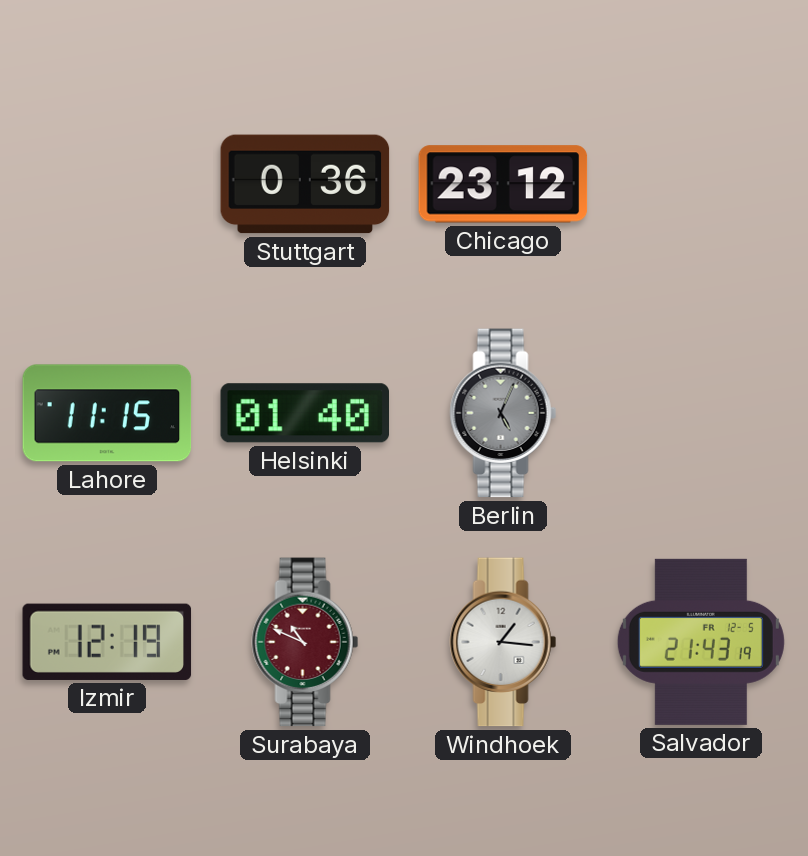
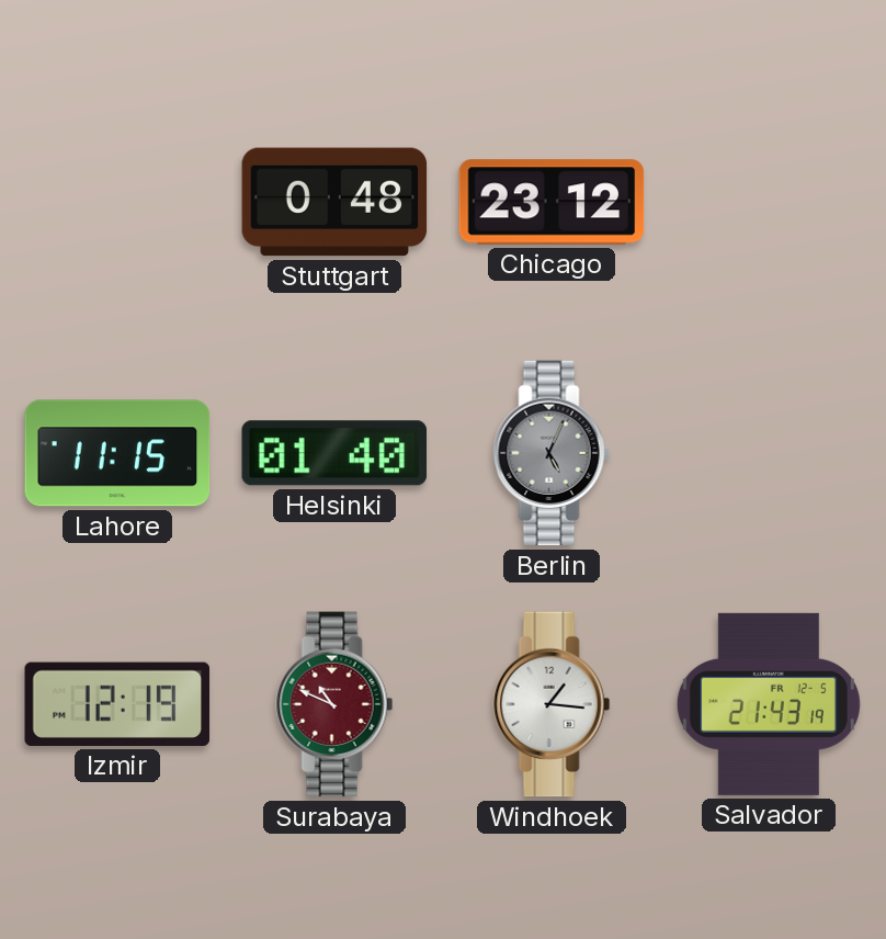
Stuttgart: 0:36 -> 0:48
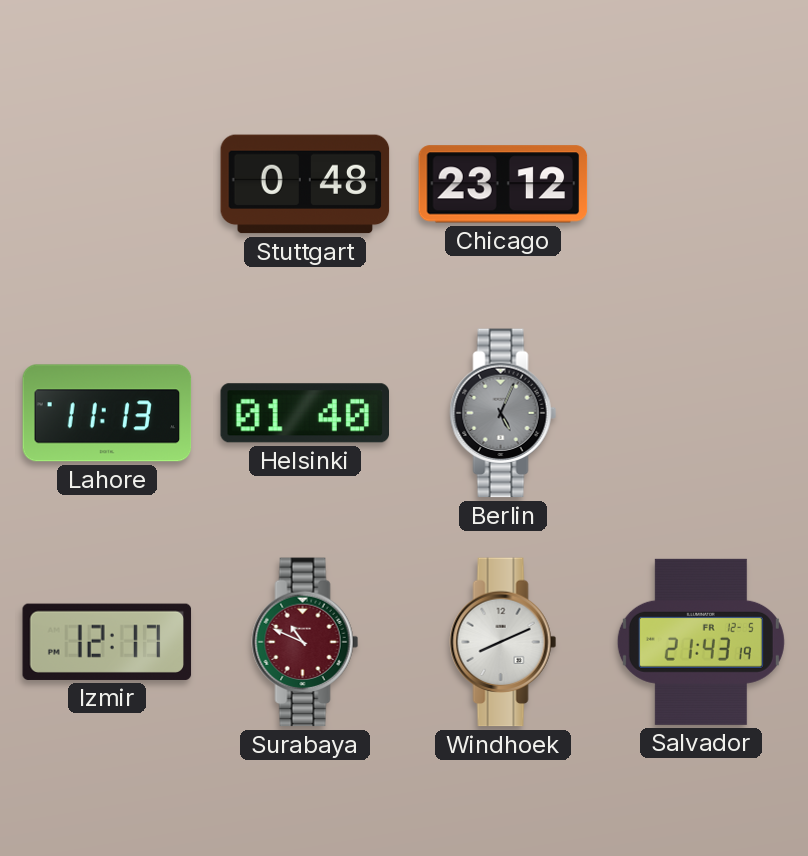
Lahore: 11:15 -> 11:13
Izmir: 12:19 -> 12:17
Windhoek: 1:16 -> 8:11
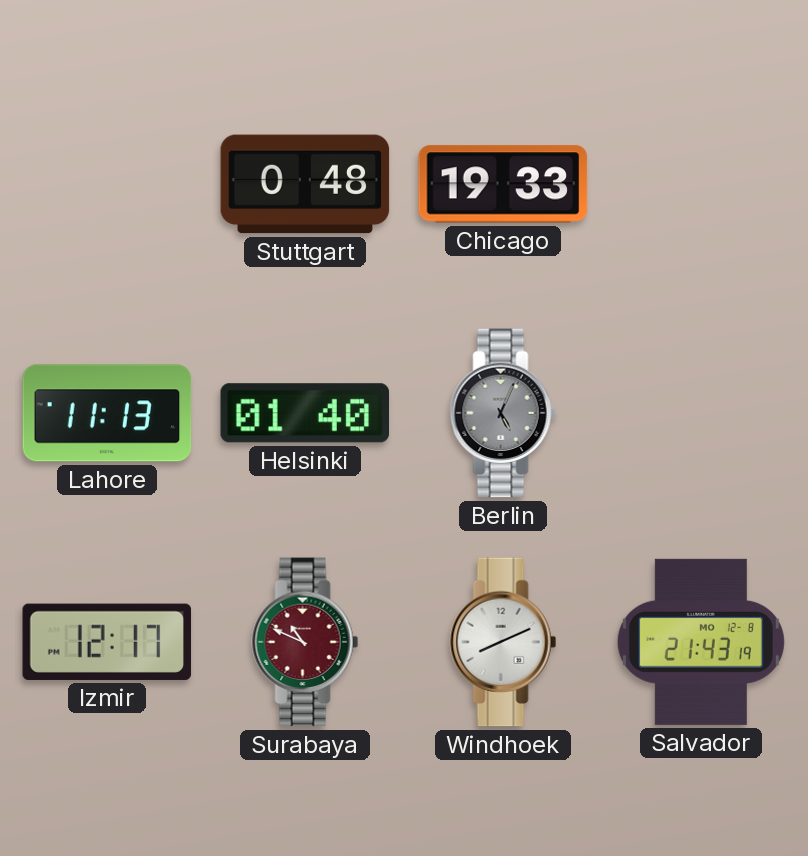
Chicago: 23:12 -> 19:33
Salvador date: FR 12-5 -> MO 12-8
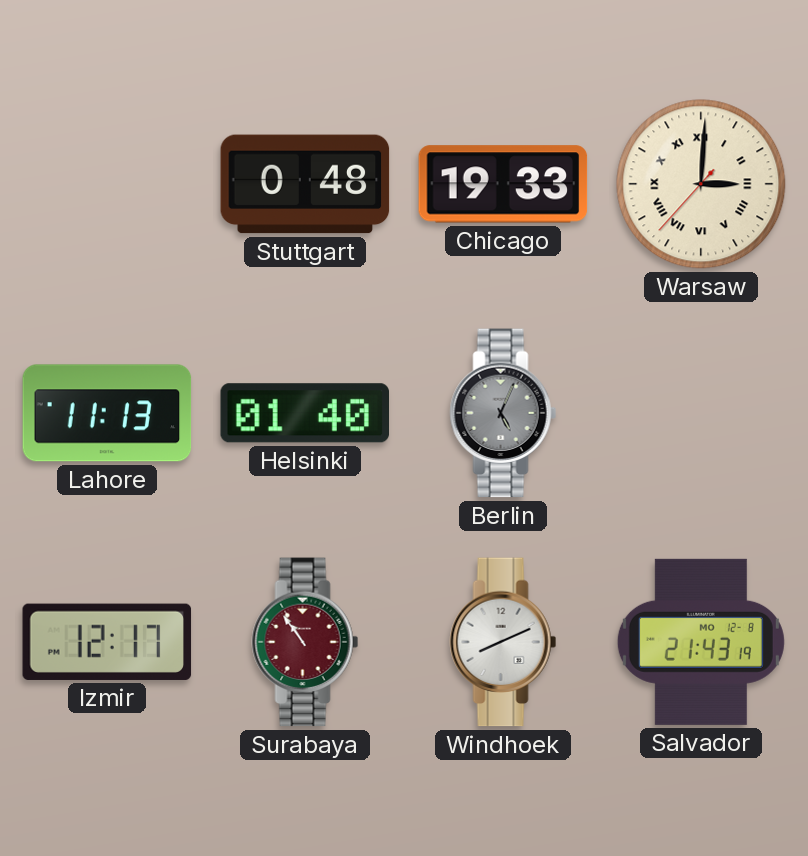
Warsaw: none -> 3:00
Surabaya: 10:49 -> 10:54
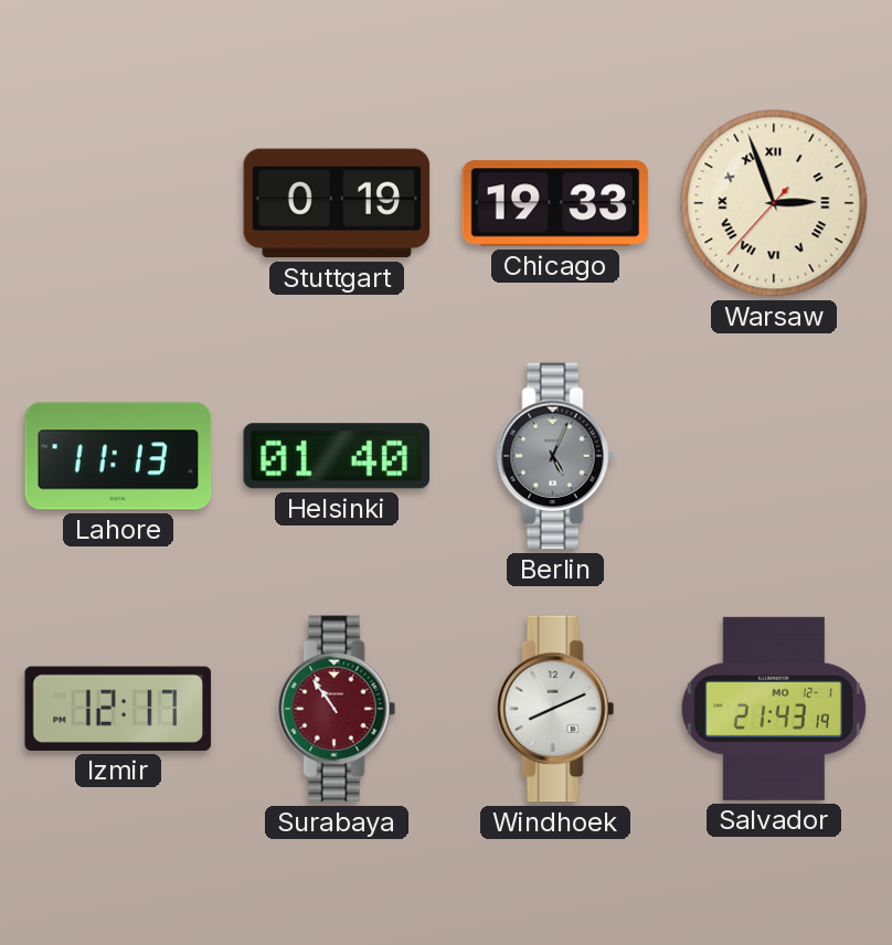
Stuttgart: 0:48 -> 0:19
Warsaw: 3:00 -> 2:56
Salvador date: MO 12-8 -> MO 12-1
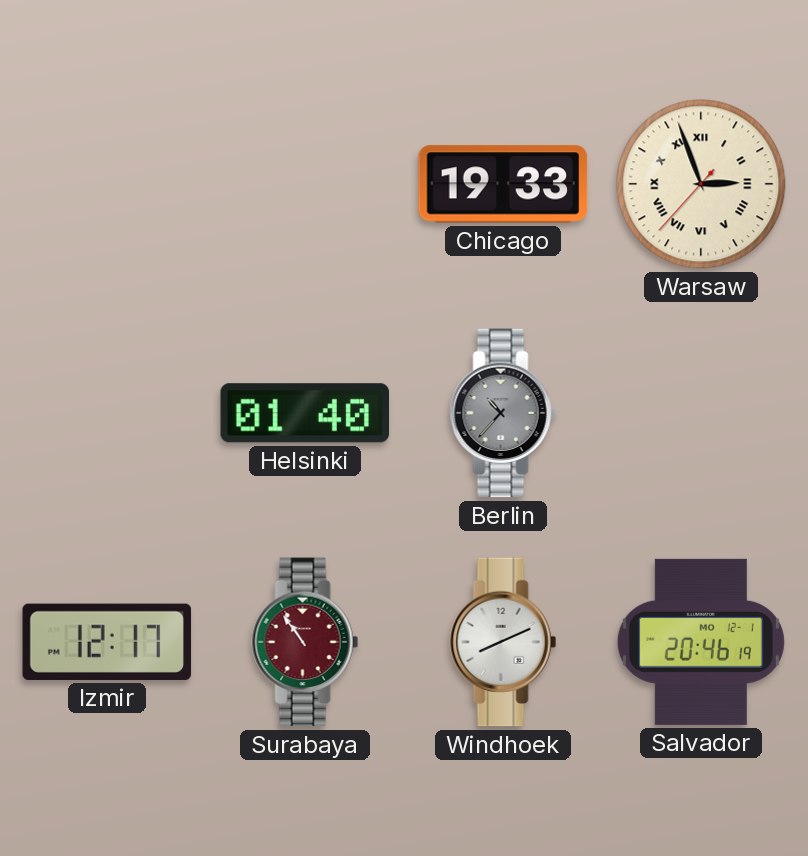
Stuttgart: 0:19 -> none
Lahore: 11:13 -> none
Berlin: 5:04 -> 10:37
Salvador: 21:43 -> 20:46
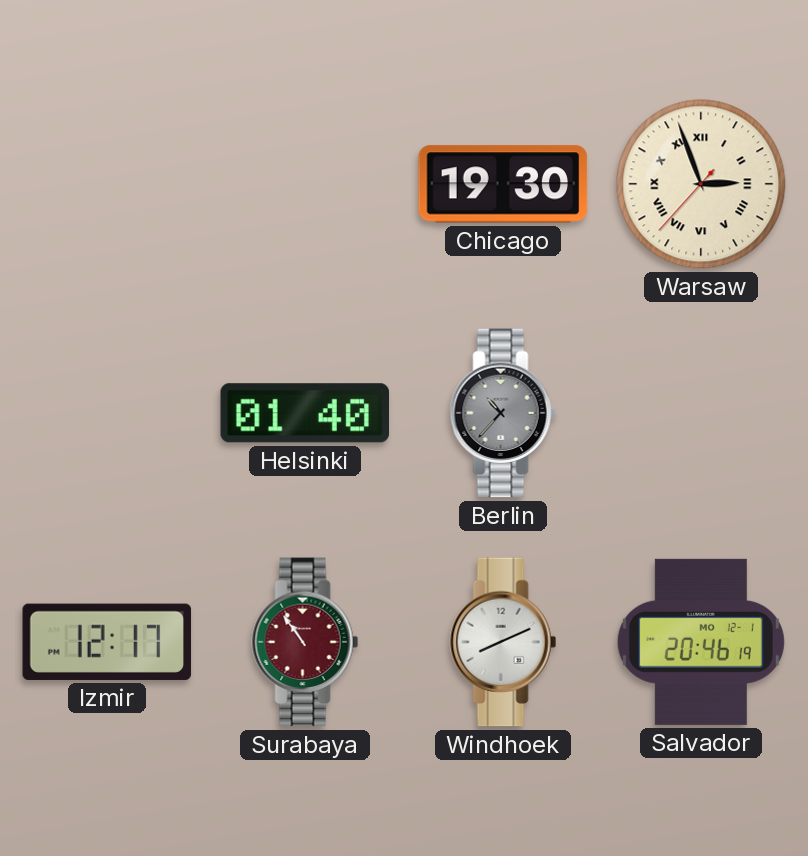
Chicago: 19:33 -> 19:30
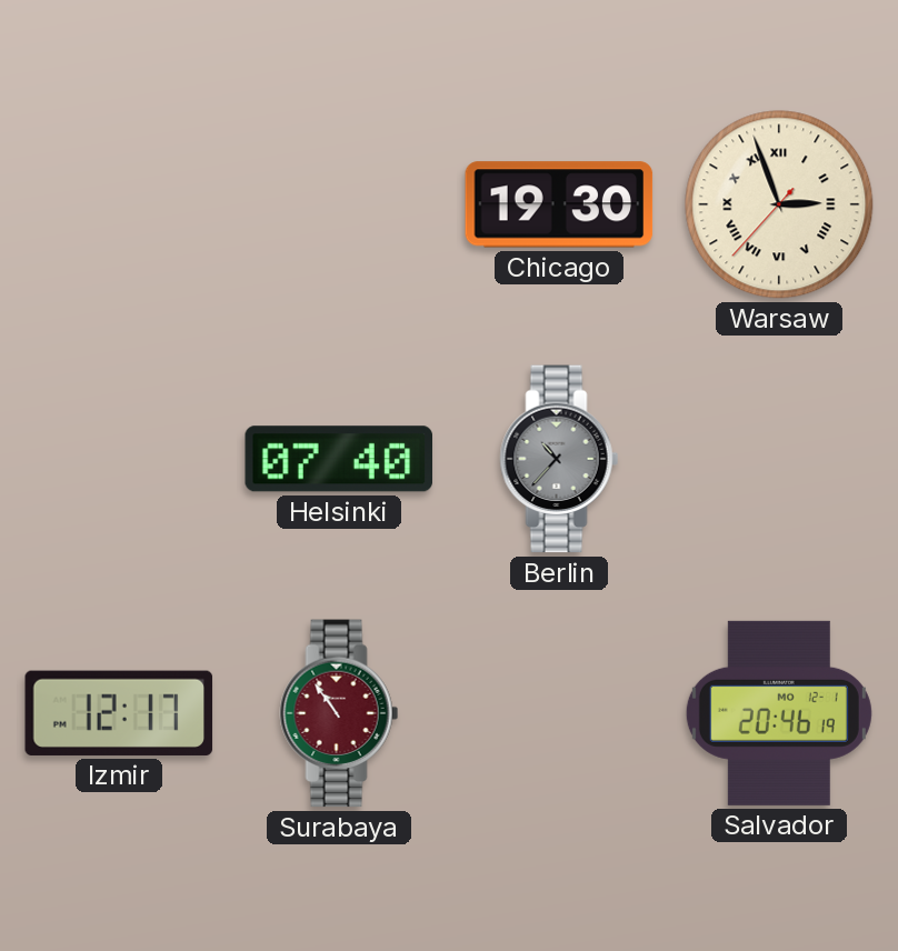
Helsinki: 01:40 -> 07:40
Windhoek: 8:11 -> none
